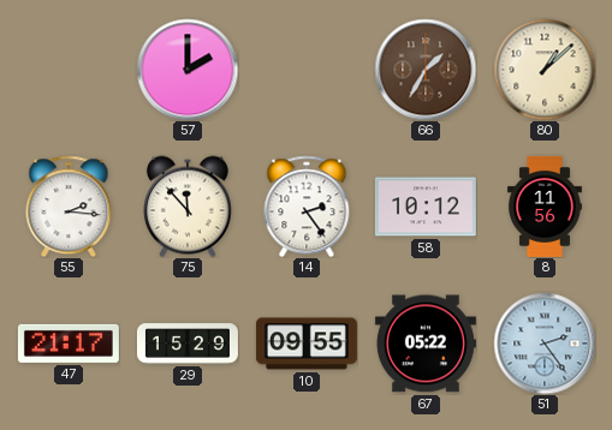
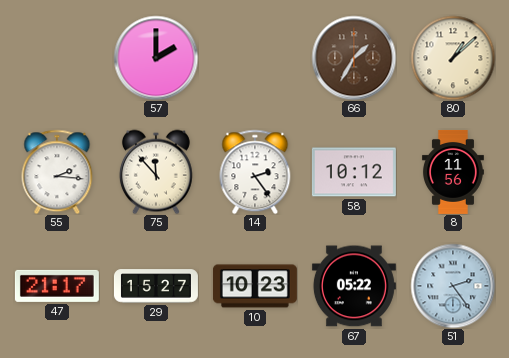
29: 15:29 -> 15:27
10: 09:55 -> 10:23
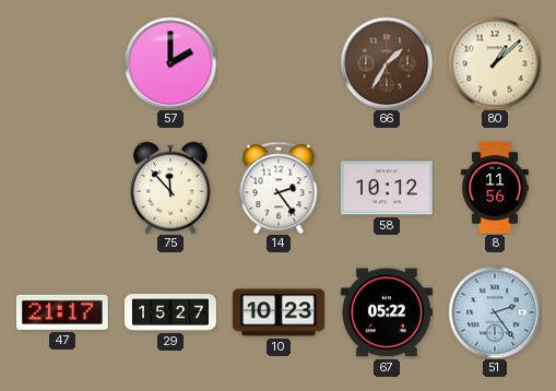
55: 2:16 -> none
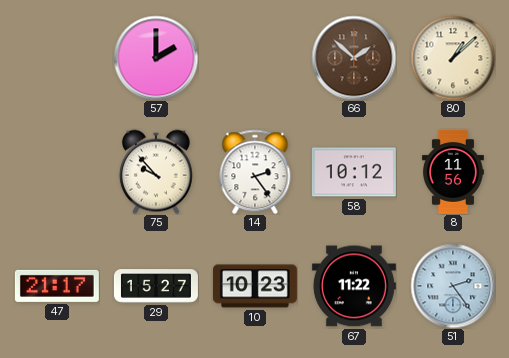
66: 1:35 -> 1:52
75: 11:53 -> 9:53
67: 05:22 -> 11:22
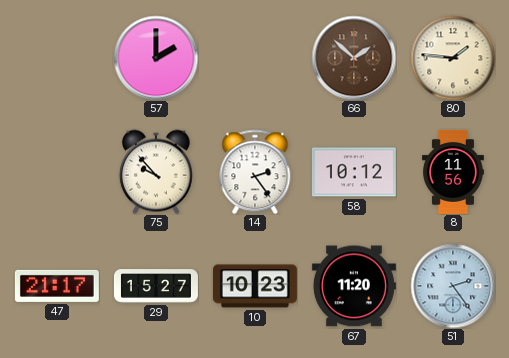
80: 1:08 -> 1:46
67: 11:22 -> 11:20
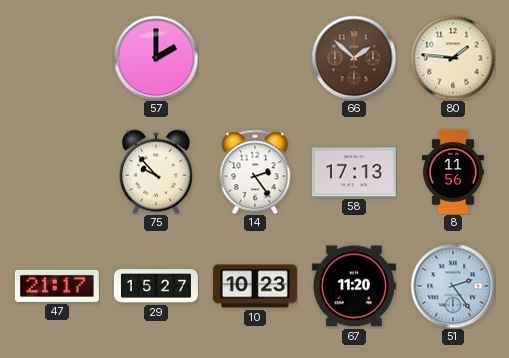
58: 10:12 -> 17:13
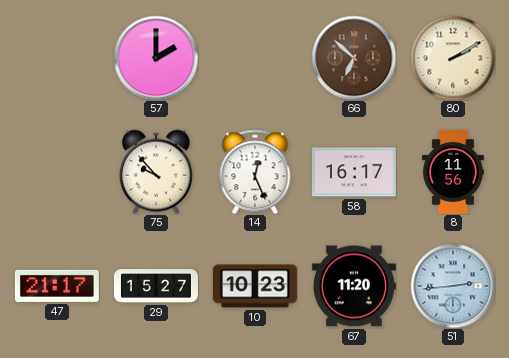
66: 1:52 -> 6:52
80: 1:46 -> 2:10
14: 2:24 -> 12:26
58: 17:13 -> 16:17
51: 2:24 -> 2:44
